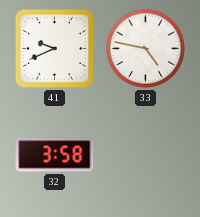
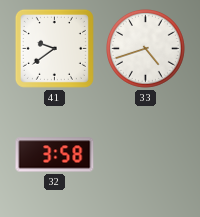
41: 9:41 -> 9:39
33: 4:47 -> 4:42
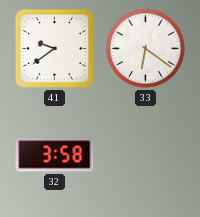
33: 4:42 -> 6:21
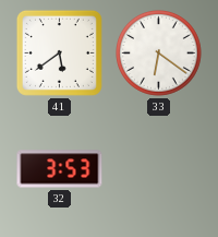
41: 9:39 -> 5:39
32: 3:58 -> 3:53
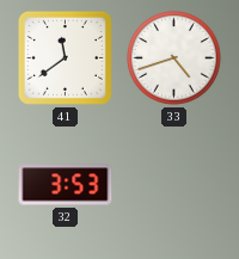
41: 5:39 -> 11:39
33: 6:21 -> 4:42
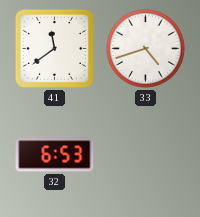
32: 3:53 -> 6:53
